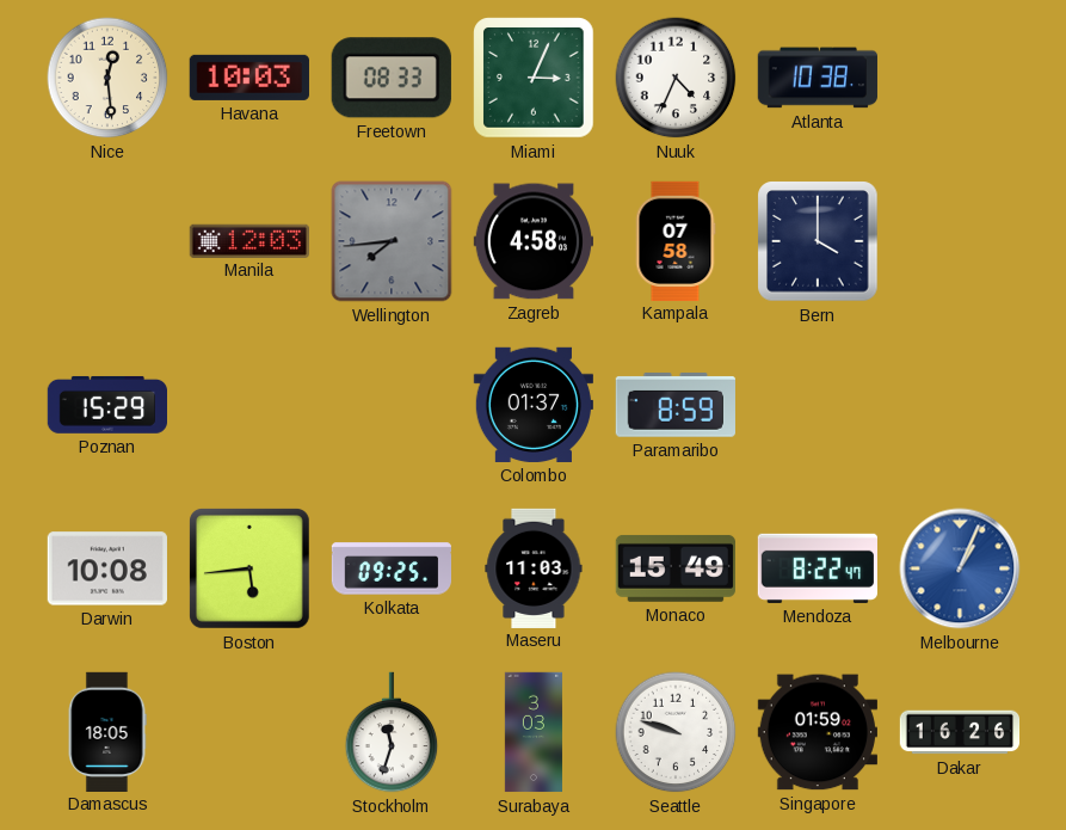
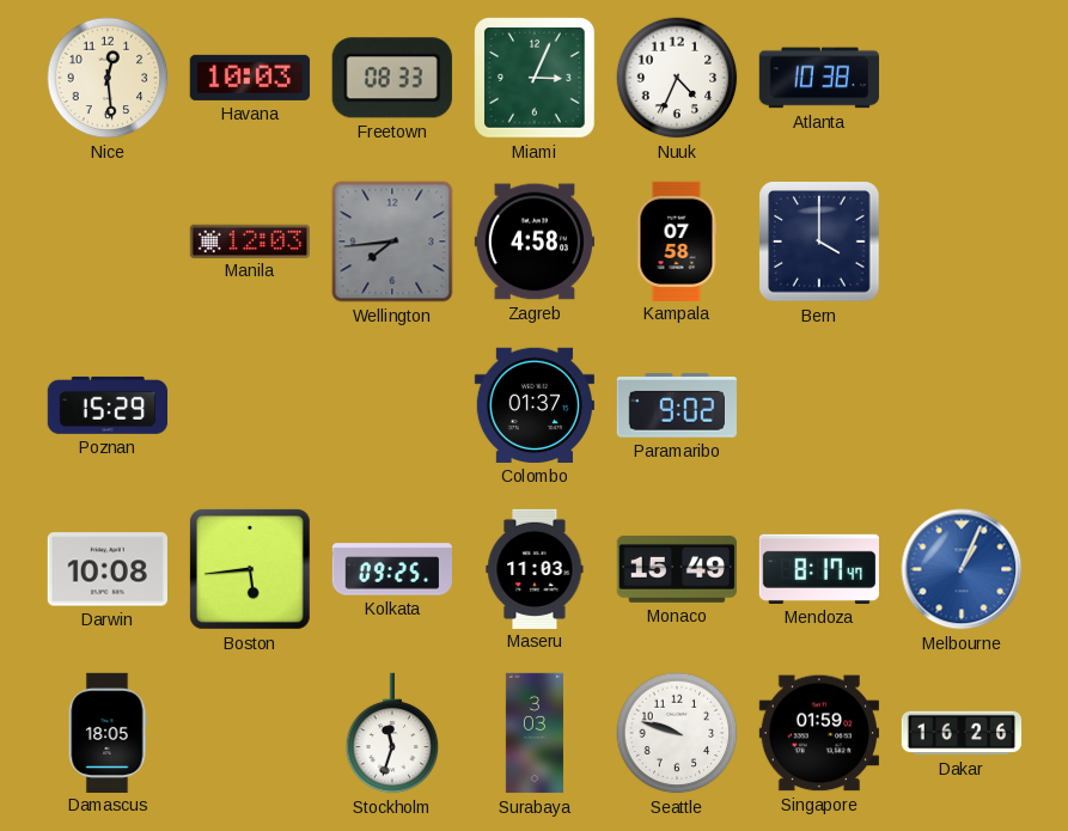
Paramaribo: 8:59 -> 9:02
Mendoza: 8:22 -> 8:17
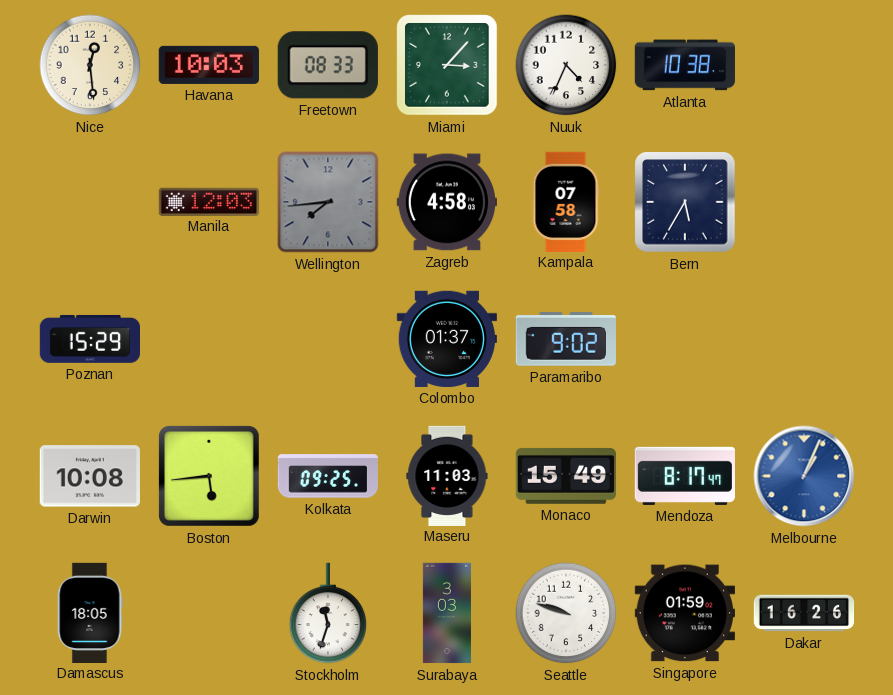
Miami: 3:04 -> 3:07
Bern: 4:00 -> 5:35
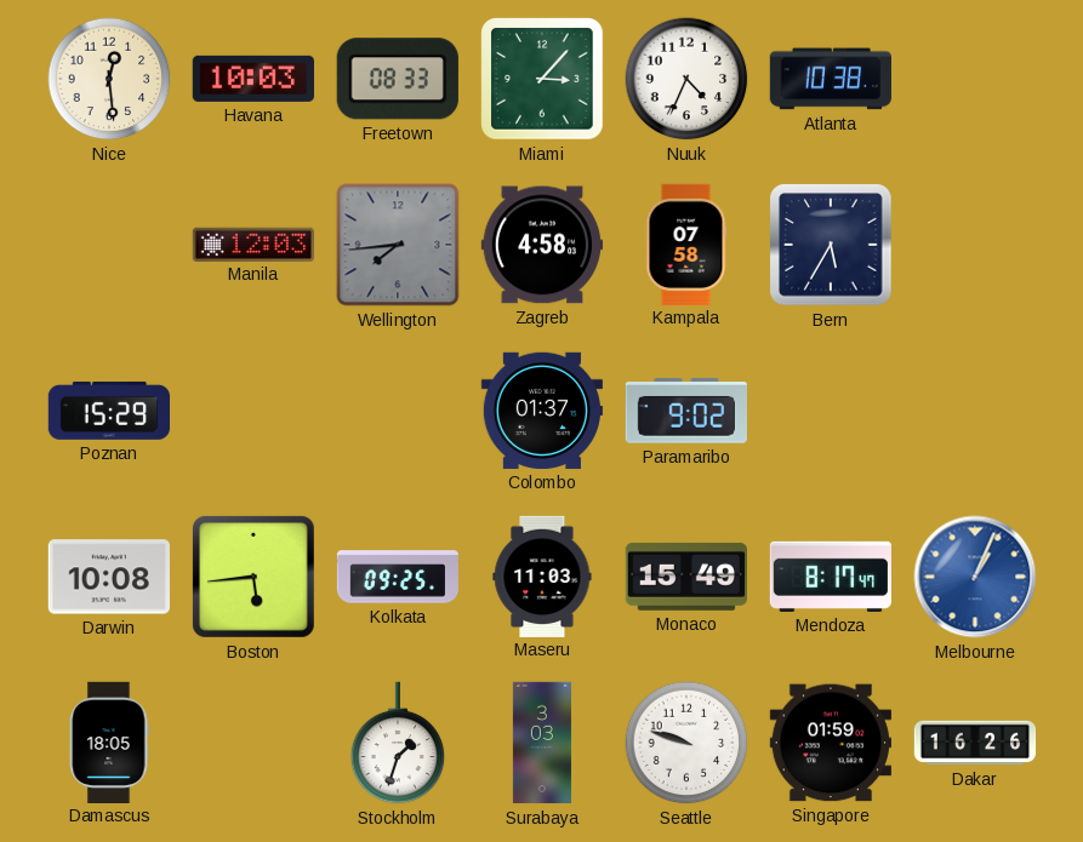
Stockholm: 11:33 -> 1:33
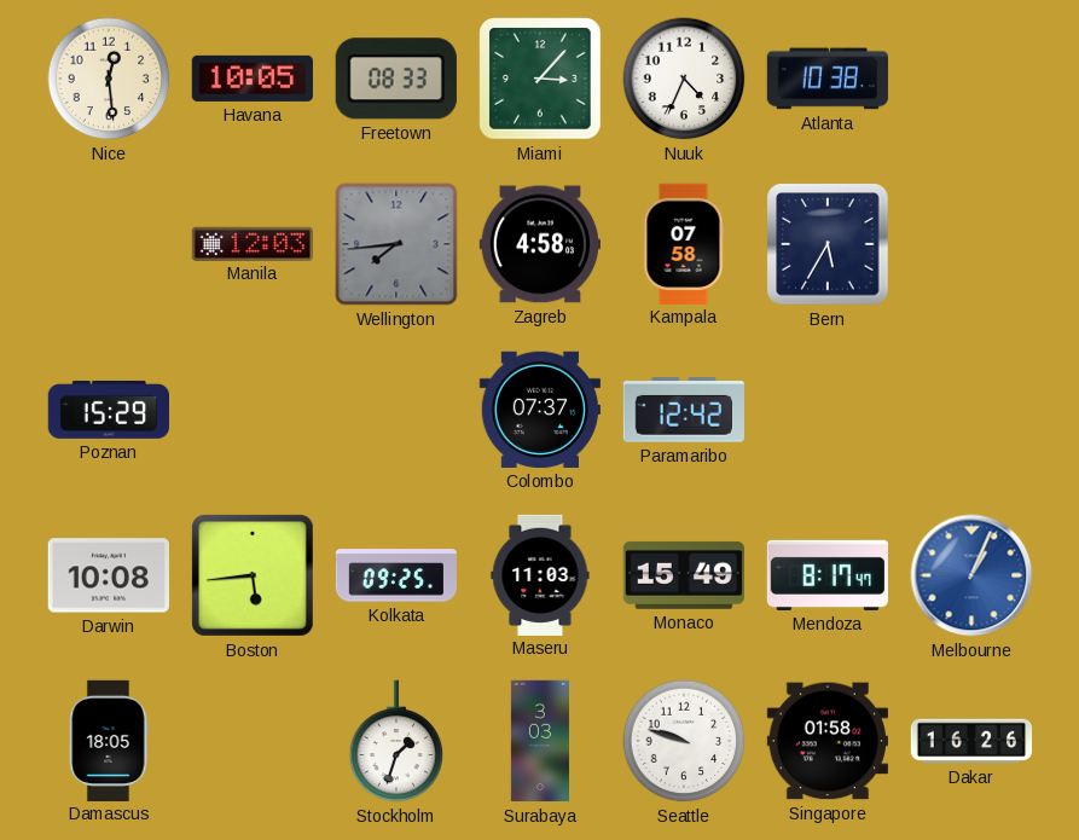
Havana: 10:03 -> 10:05
Colombo: 01:37 -> 07:37
Paramaribo: 9:02 -> 12:42
Singapore: 01:59 -> 01:58
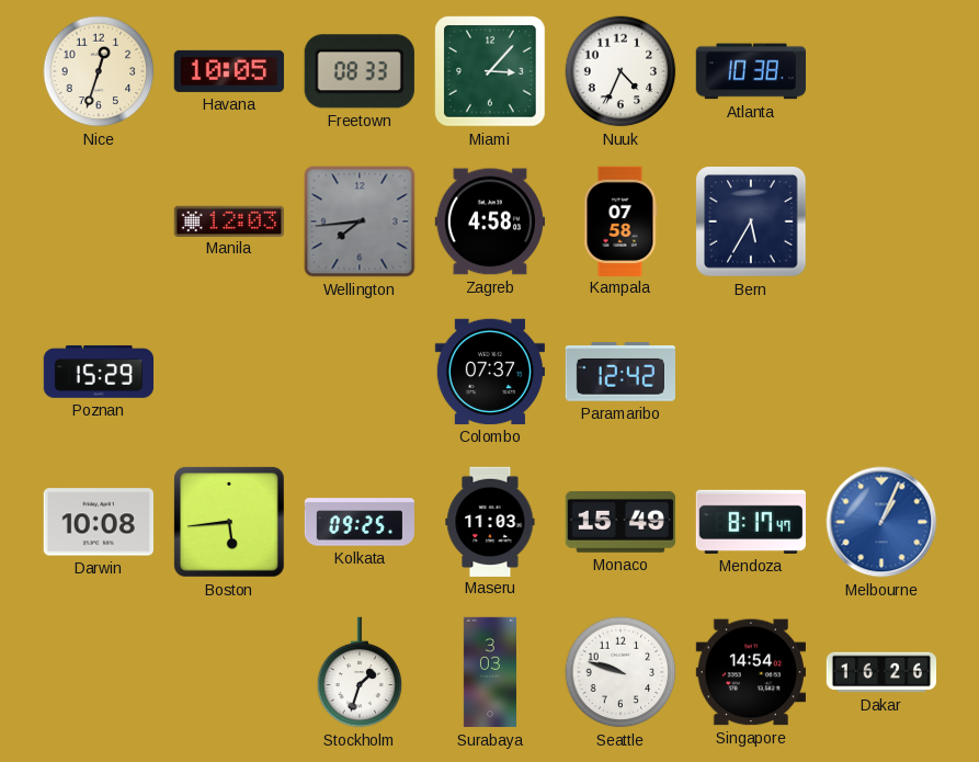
Nice: 12:29 -> 12:33
Damascus: 18:05 -> none
Singapore: 01:58 -> 14:54
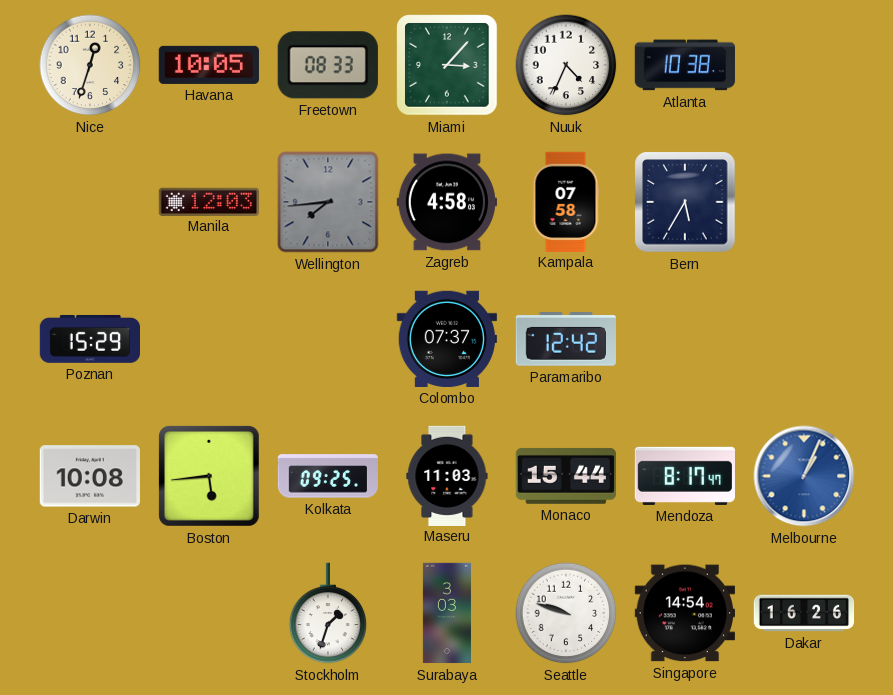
Monaco: 15:49 -> 15:44
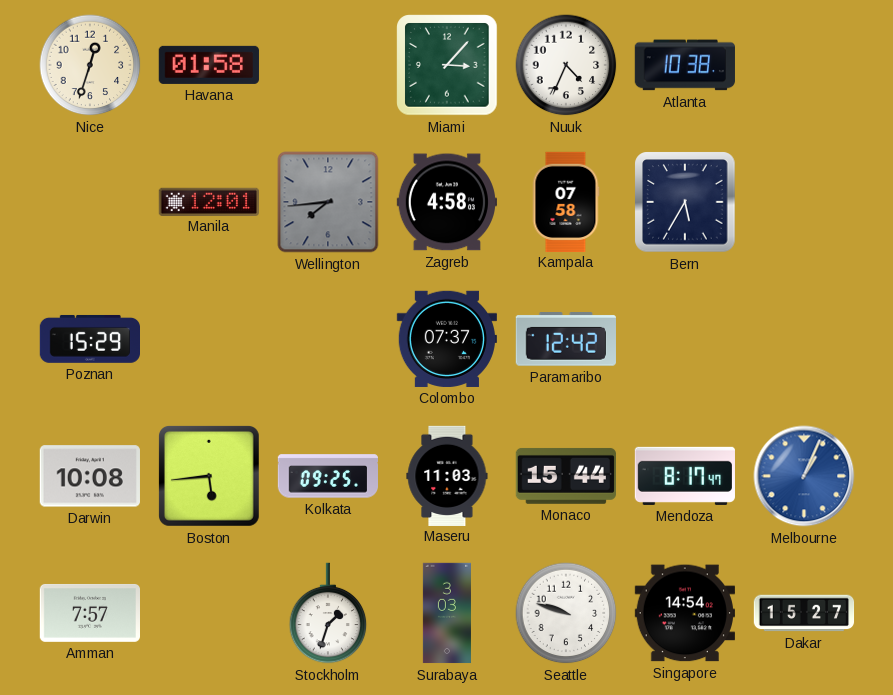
Havana: 10:05 -> 01:58
Freetown: 08:33 -> none
Manila: 12:03 -> 12:01
Amman: none -> 7:57
Dakar: 16:26 -> 15:27
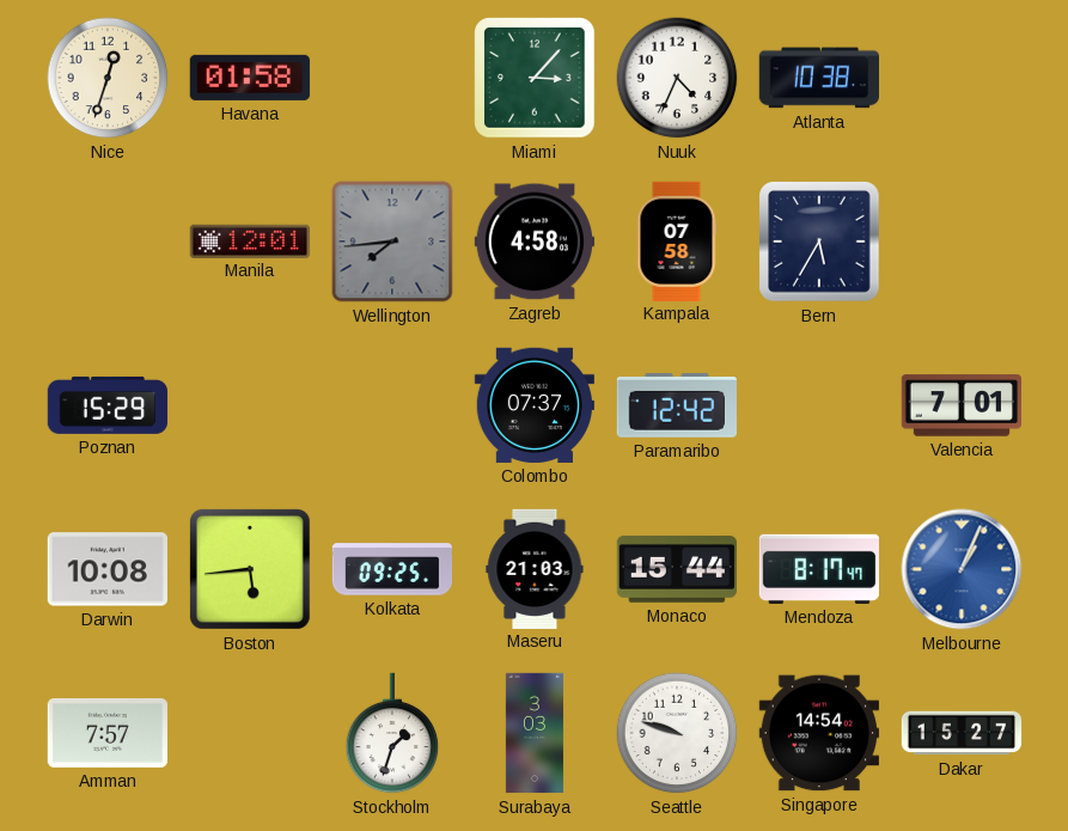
Valencia: none -> 7:01
Maseru: 11:03 -> 21:03
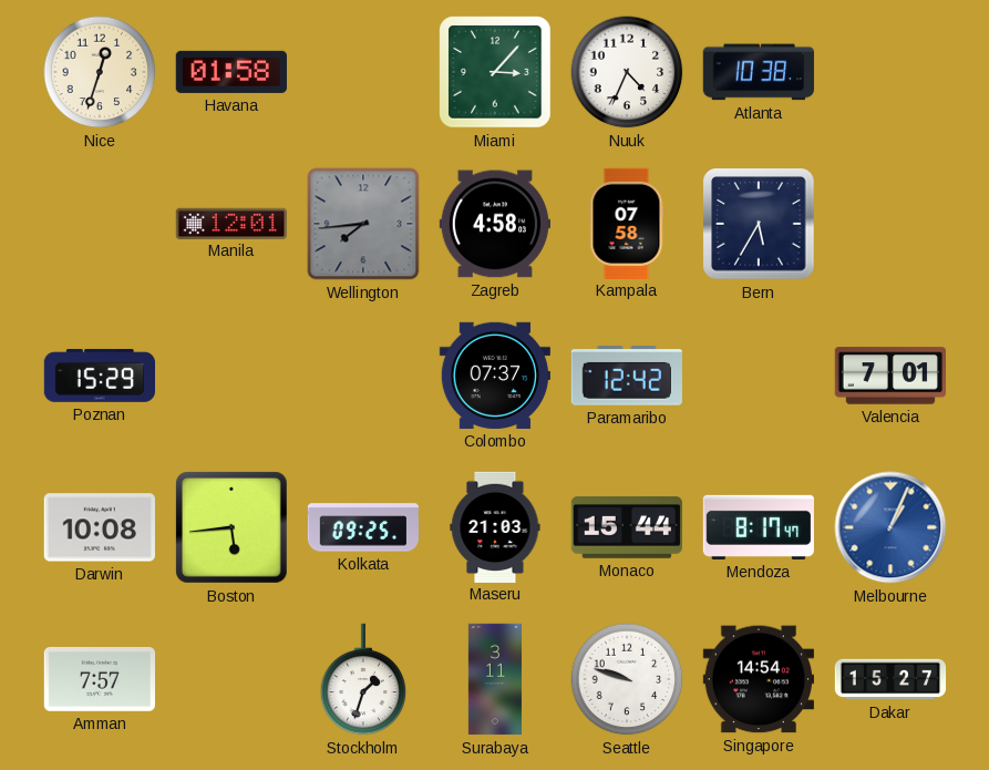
Surabaya: 3:03 -> 3:11
